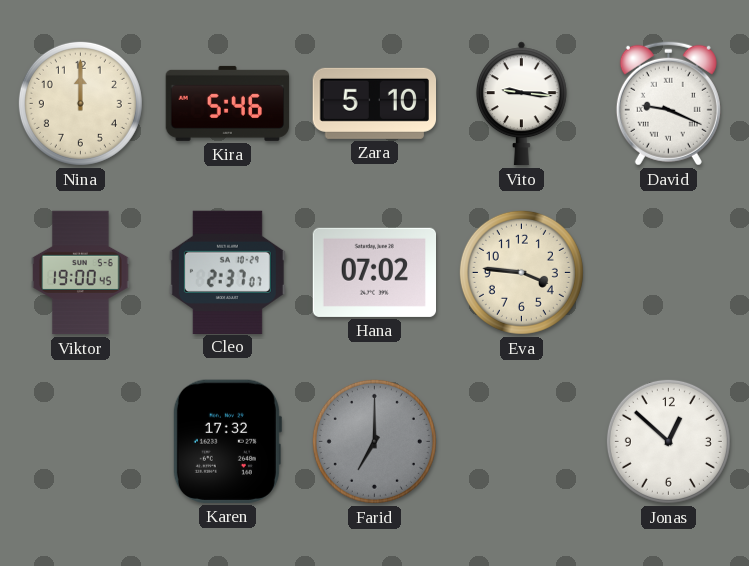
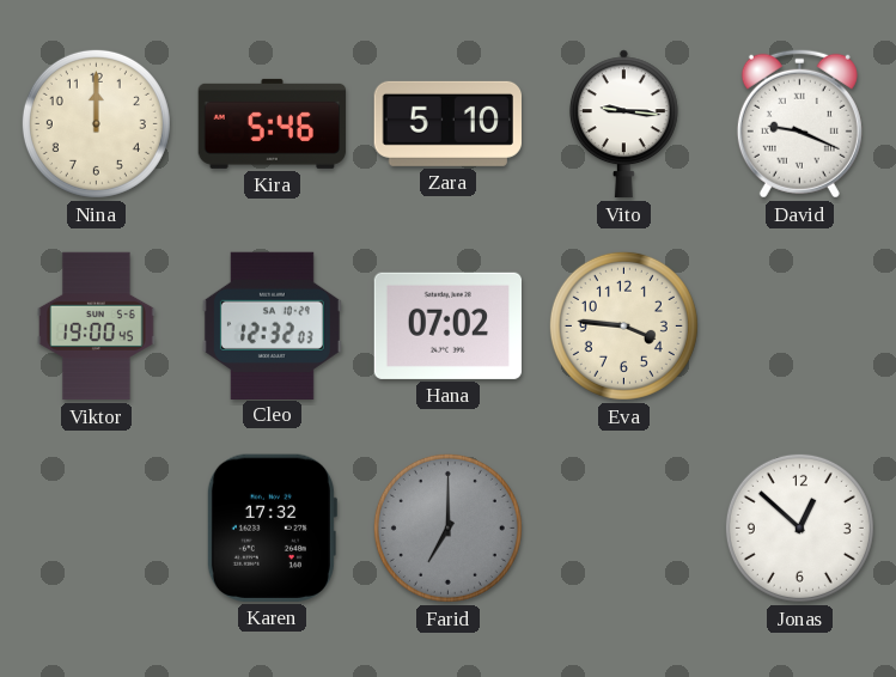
Cleo: 2:37 -> 12:32
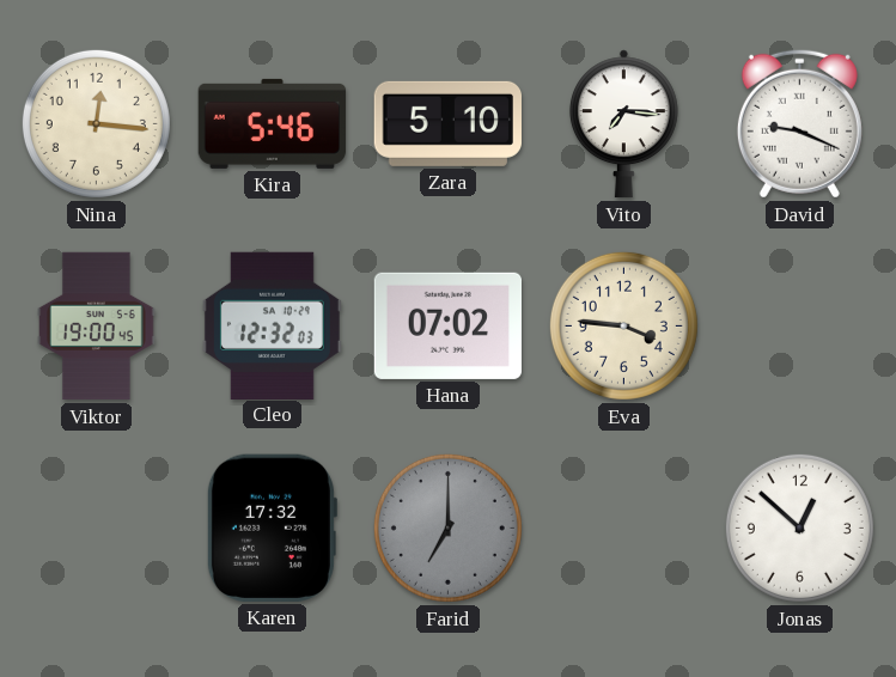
Nina: 12:00 -> 12:16
Vito: 9:16 -> 7:16
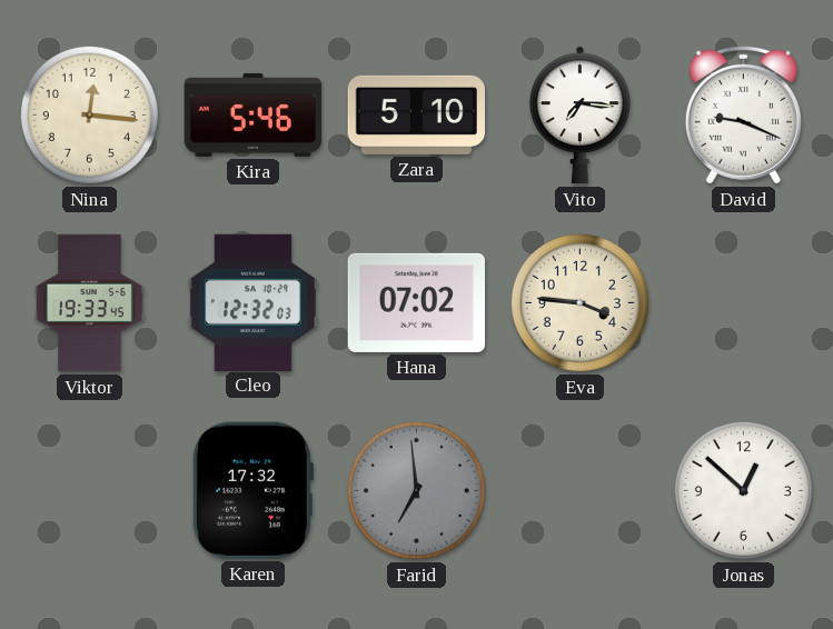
Viktor: 19:00 -> 19:33
Farid: 7:00 -> 6:59
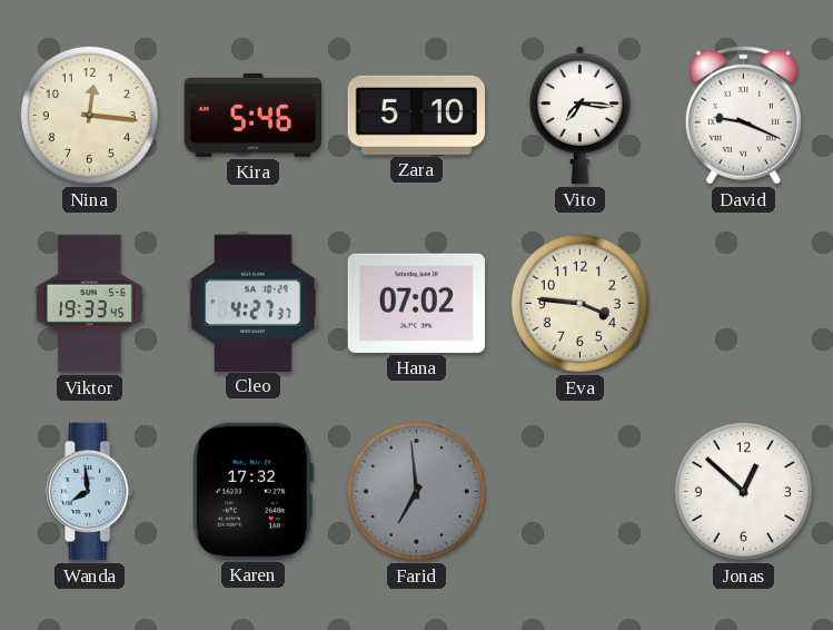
Cleo: 12:32 -> 4:27
Wanda: none -> 7:59
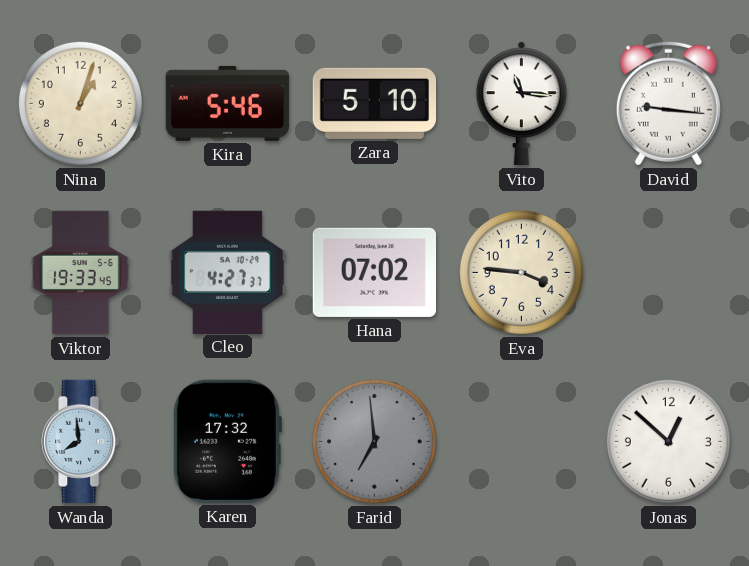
Nina: 12:16 -> 1:03
Vito: 7:16 -> 11:16
David: 9:19 -> 9:16
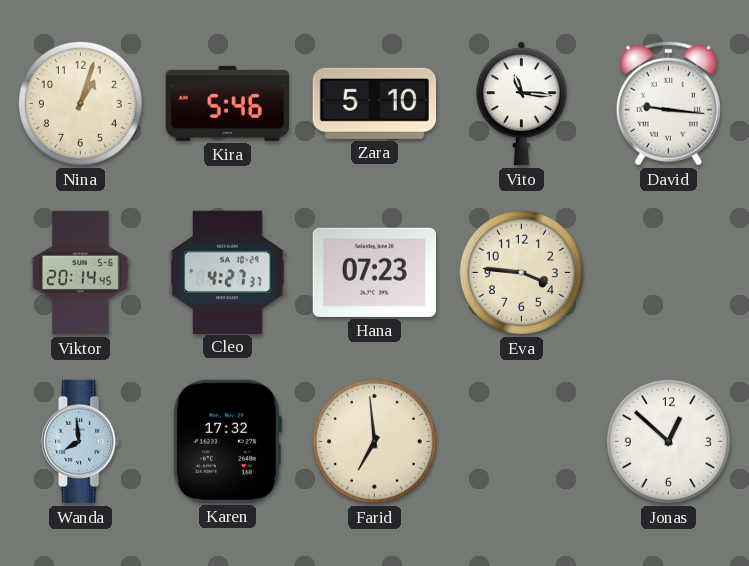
Viktor: 19:33 -> 20:14
Hana: 07:02 -> 07:23
Farid dial: grey -> cream
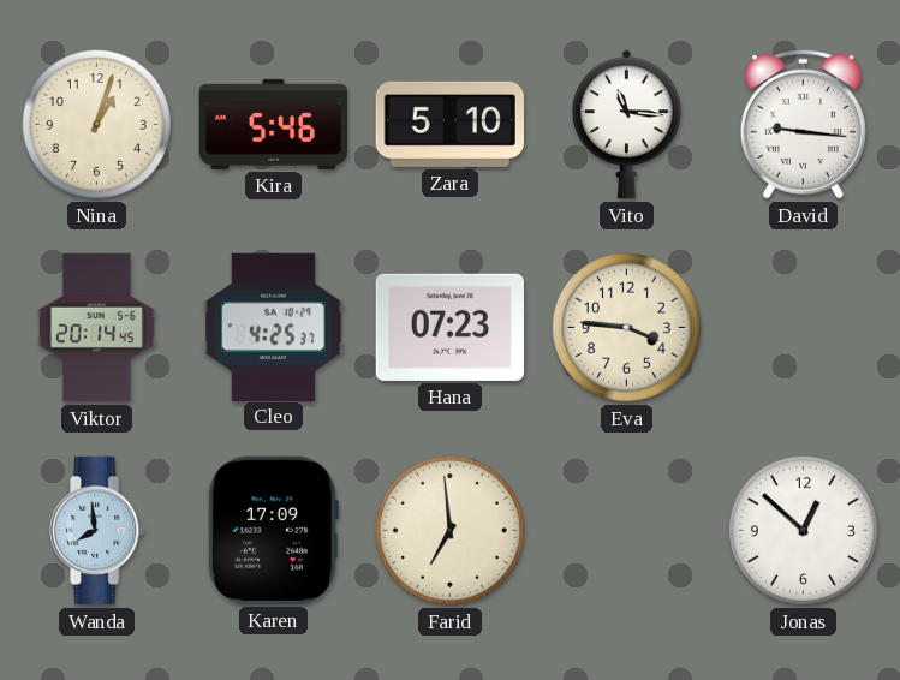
Cleo: 4:27 -> 4:25
Karen: 17:32 -> 17:09
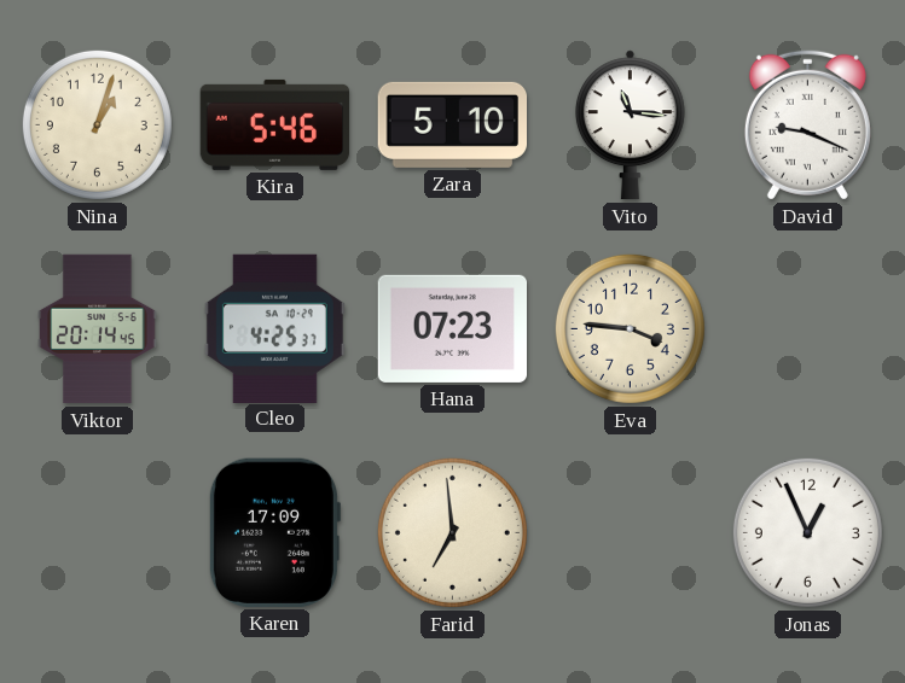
David: 9:16 -> 9:19
Wanda: 7:59 -> none
Jonas: 12:52 -> 12:56
